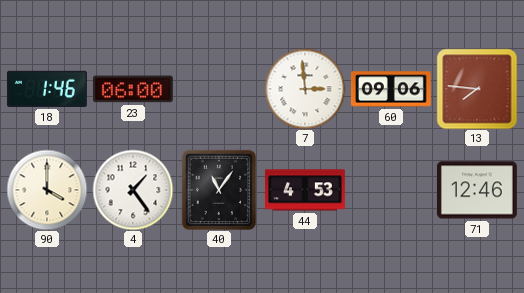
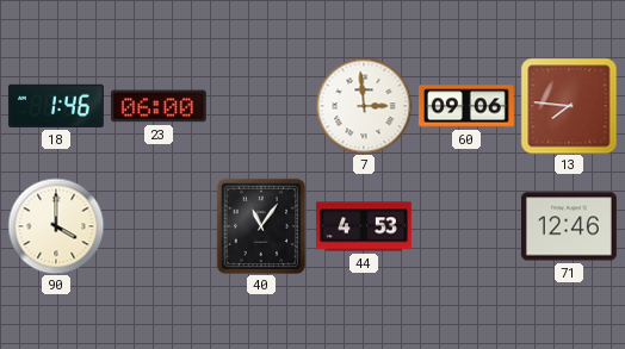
4: 1:24 -> none
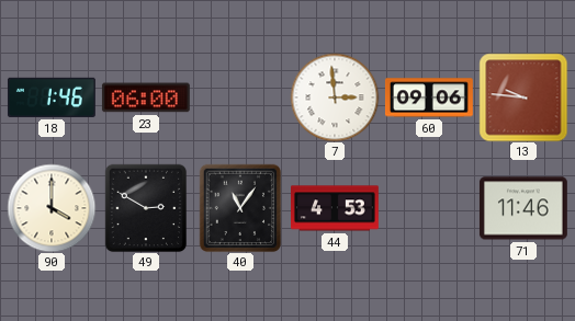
13: 7:46 -> 9:46
49: none -> 2:50
71: 12:46 -> 11:46
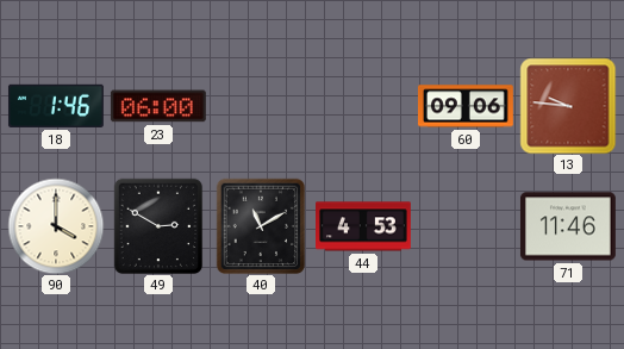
7: 2:59 -> none
40: 11:06 -> 11:10
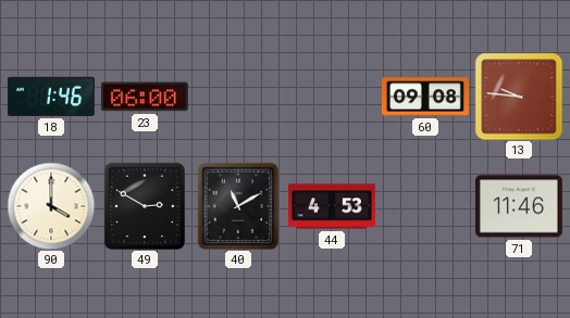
60: 09:06 -> 09:08
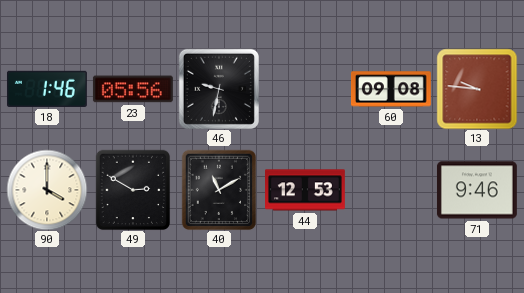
23: 06:00 -> 05:56
46: none -> 9:32
44: 4:53 -> 12:53
71: 11:46 -> 9:46
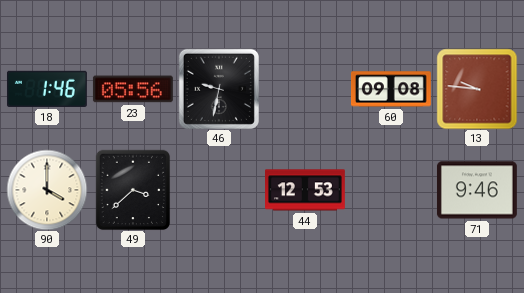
49: 2:50 -> 3:38
40: 11:10 -> none
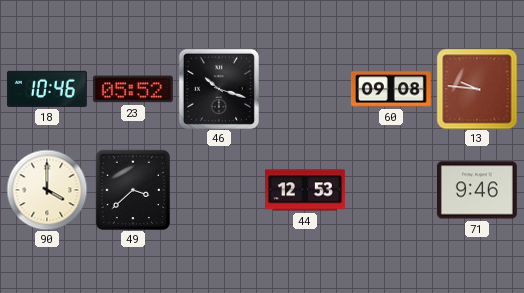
18: 1:46 -> 10:46
23: 05:56 -> 05:52
46: 9:32 -> 10:18
